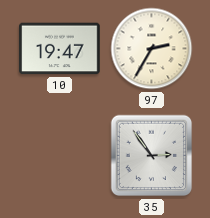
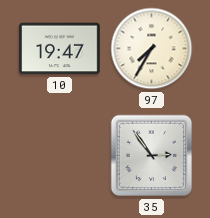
97: 2:35 -> 7:35
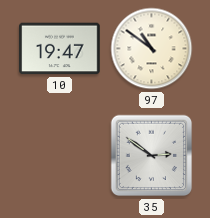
97: 7:35 -> 10:51
35: 2:54 -> 2:51
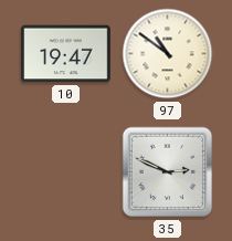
35: 2:51 -> 2:49
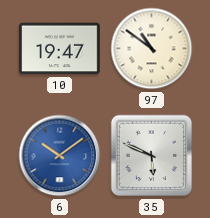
6: none -> 10:09
35: 2:49 -> 5:49
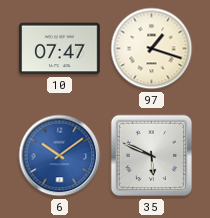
10: 19:47 -> 07:47
97: 10:51 -> 1:18
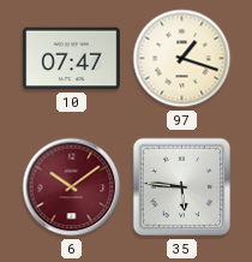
6 dial: blue -> burgundy
35: 5:49 -> 5:46
